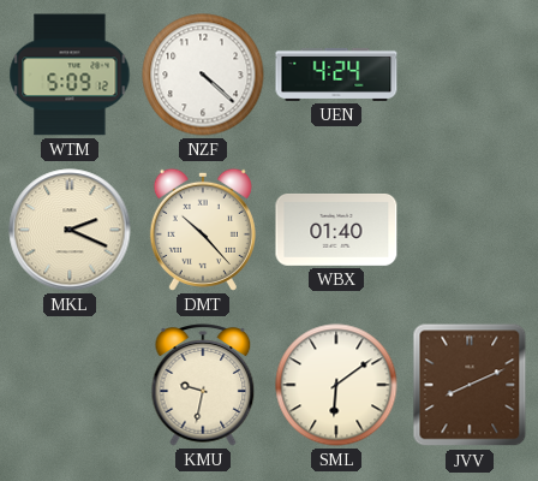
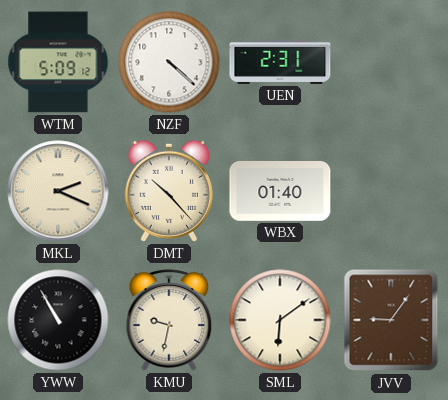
UEN: 4:24 -> 2:31
YWW: none -> 10:55
JVV: 8:11 -> 9:06
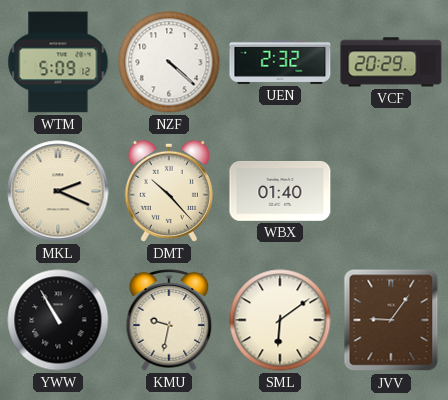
UEN: 2:31 -> 2:32
VCF: none -> 20:29
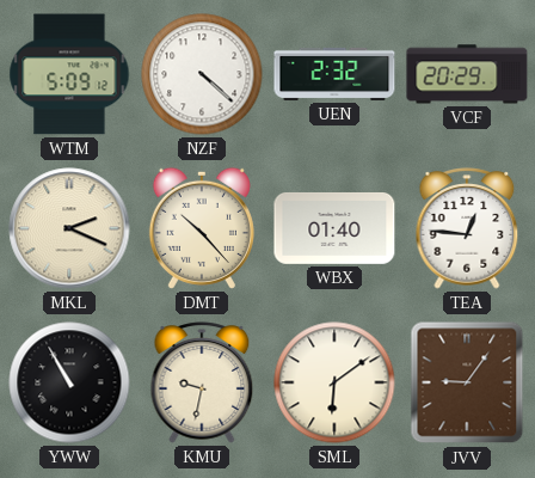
TEA: none -> 12:46
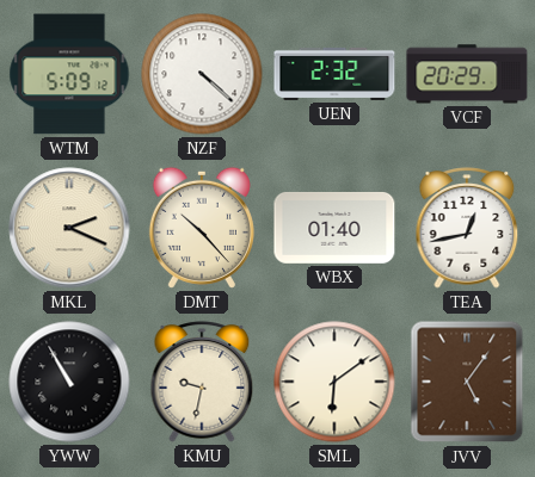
TEA: 12:46 -> 12:43
JVV: 9:06 -> 5:06
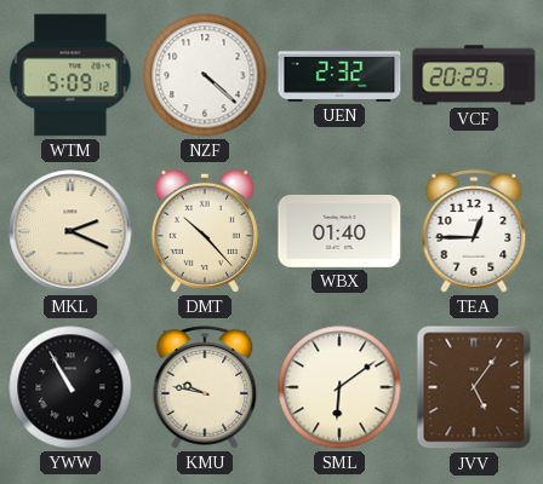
TEA: 12:43 -> 12:45
KMU: 9:32 -> 9:47
